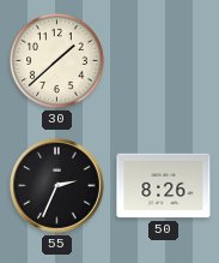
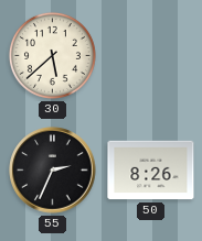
30: 1:38 -> 5:38
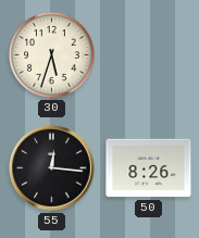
30: 5:38 -> 5:33
55: 2:34 -> 12:16
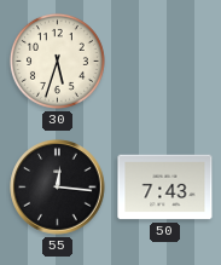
50: 8:26 -> 7:43
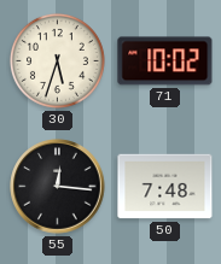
71: none -> 10:02
50: 7:43 -> 7:48
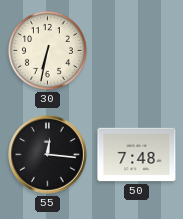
30: 5:33 -> 6:32
71: 10:02 -> none
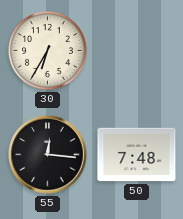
30: 6:32 -> 6:35
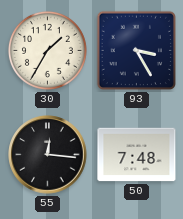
30: 6:35 -> 1:35
93: none -> 3:25
